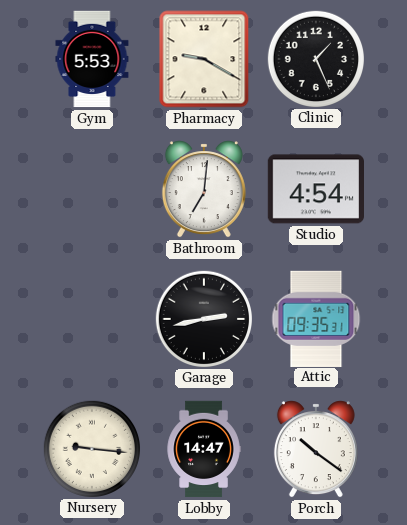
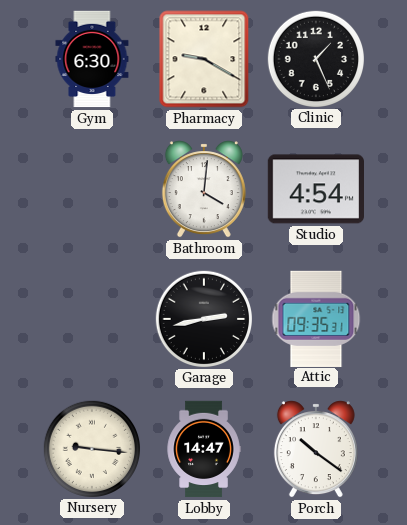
Gym: 5:53 -> 6:30
Bathroom: 7:01 -> 4:01
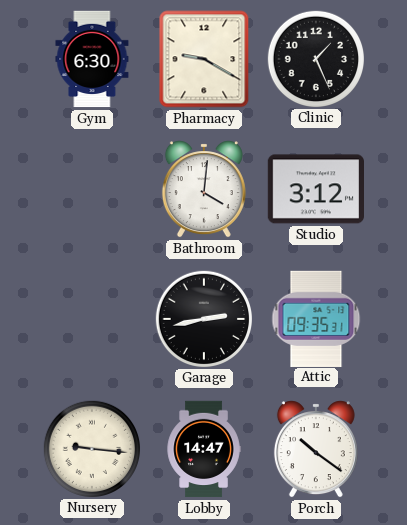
Studio: 4:54 -> 3:12
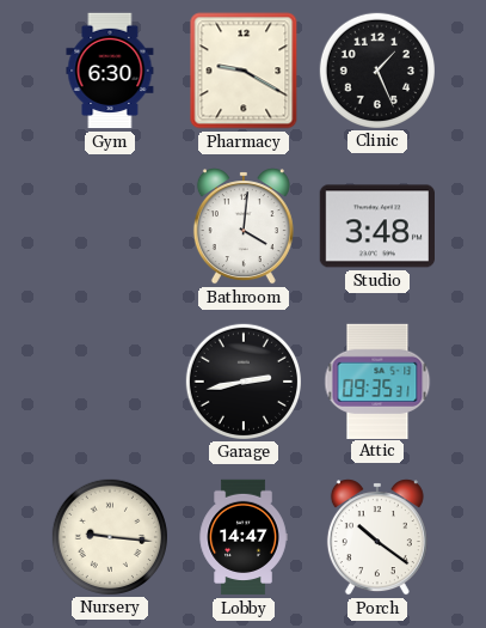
Studio: 3:12 -> 3:48
